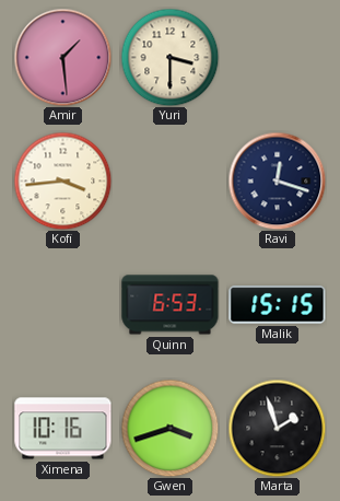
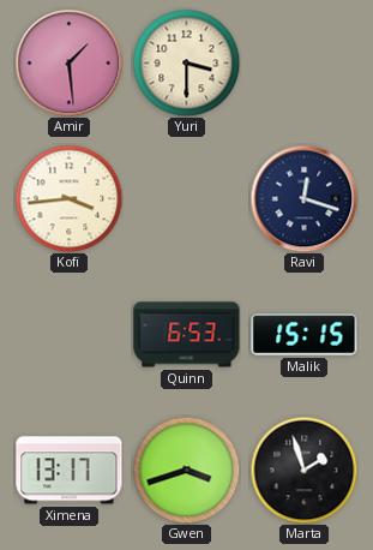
Ximena: 10:16 -> 13:17
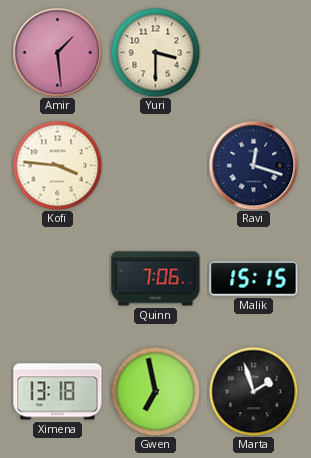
Kofi: 3:44 -> 3:46
Quinn: 6:53 -> 7:06
Ximena: 13:17 -> 13:18
Gwen: 3:42 -> 6:58
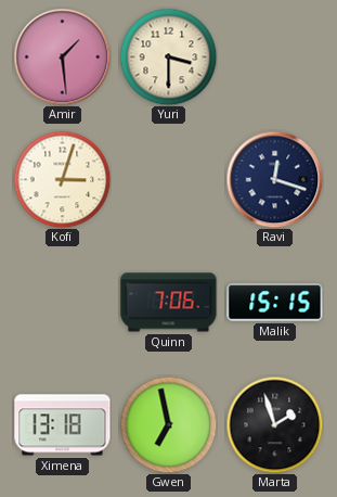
Kofi: 3:46 -> 3:03
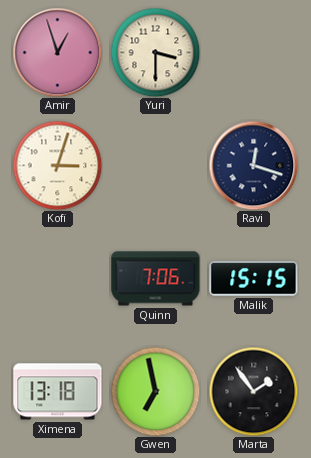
Amir: 1:29 -> 12:57
Marta: 1:57 -> 1:54
